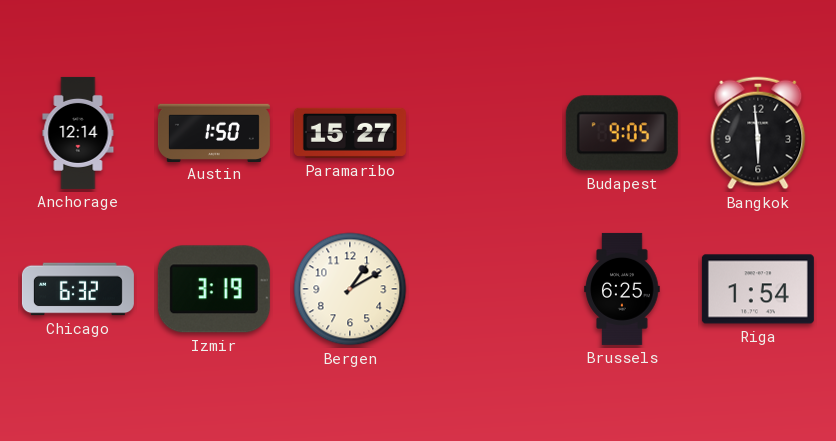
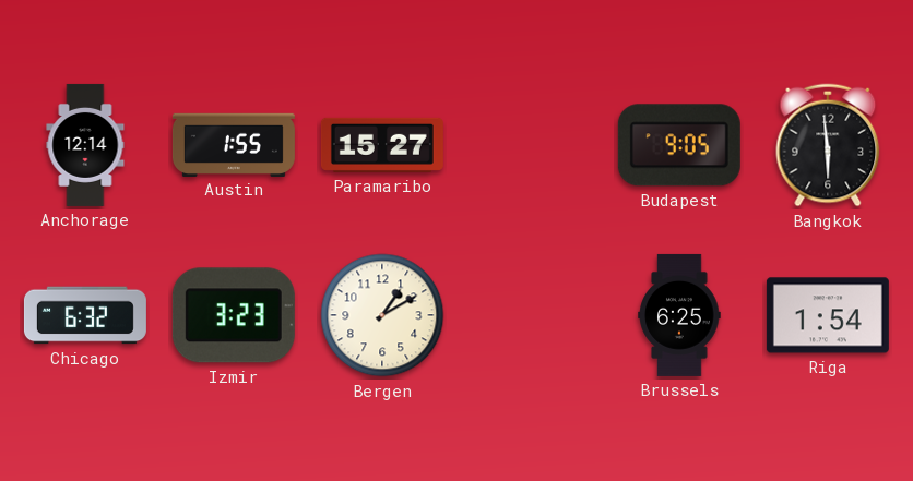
Austin: 1:50 -> 1:55
Izmir: 3:19 -> 3:23
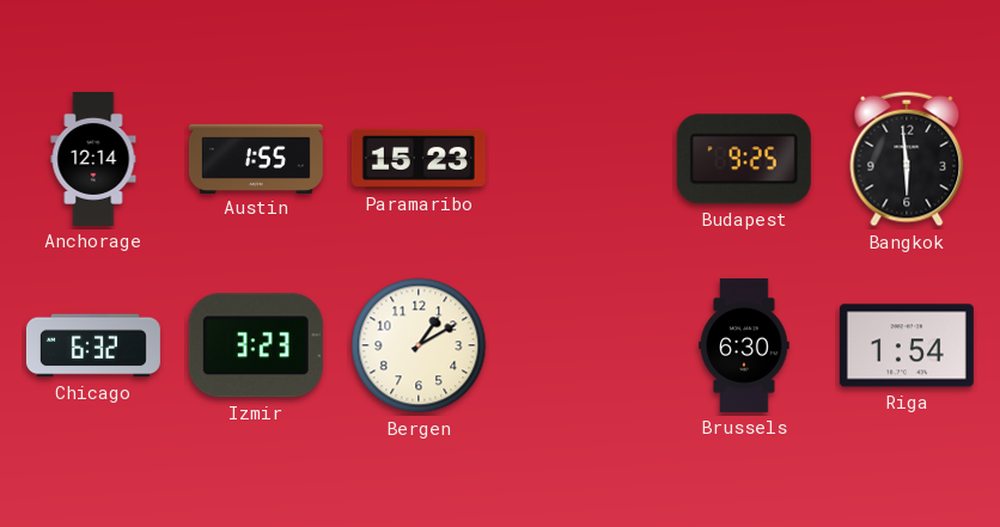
Paramaribo: 15:27 -> 15:23
Budapest: 9:05 -> 9:25
Brussels: 6:25 -> 6:30
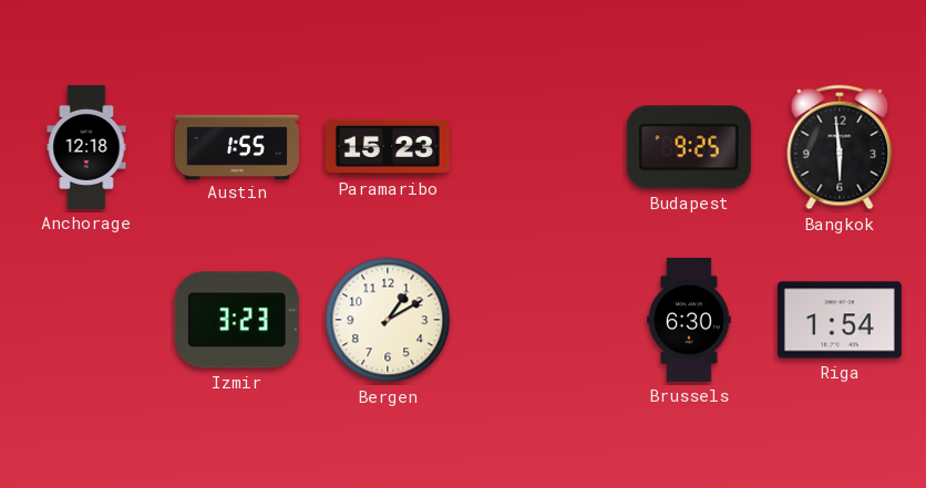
Anchorage: 12:14 -> 12:18
Chicago: 6:32 -> none
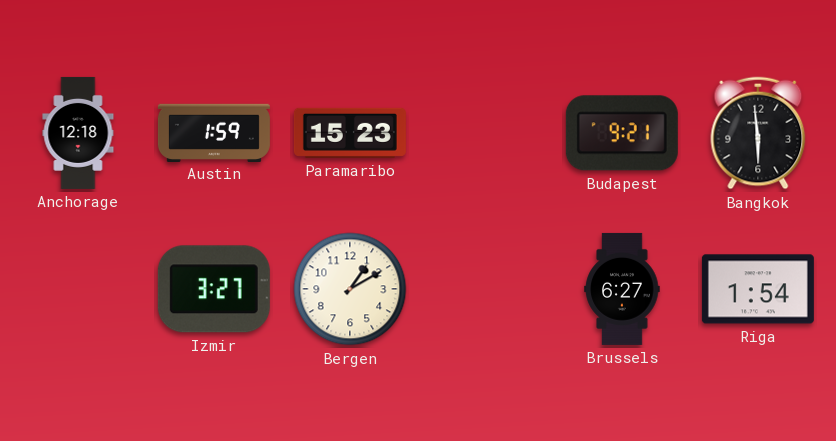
Austin: 1:55 -> 1:59
Budapest: 9:25 -> 9:21
Izmir: 3:23 -> 3:27
Brussels: 6:30 -> 6:27
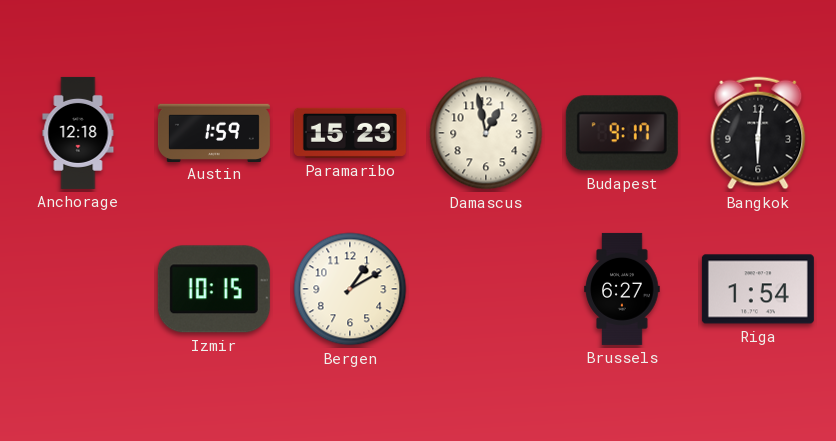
Damascus: none -> 12:58
Budapest: 9:21 -> 9:17
Bangkok: 5:59 -> 6:01
Izmir: 3:27 -> 10:15
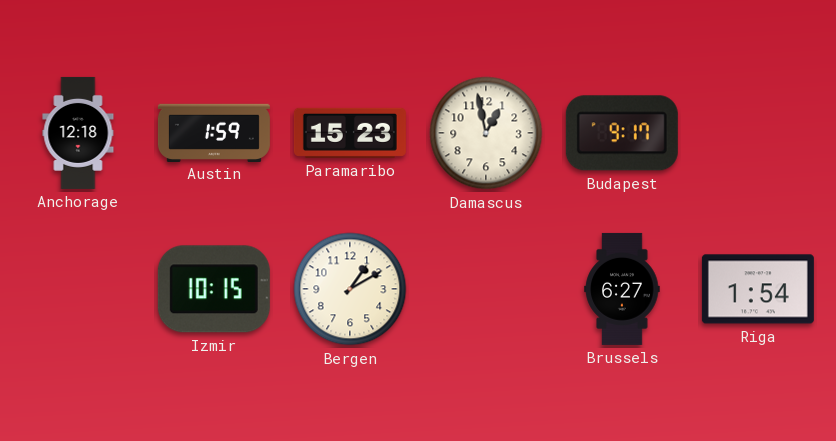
Bangkok: 6:01 -> none
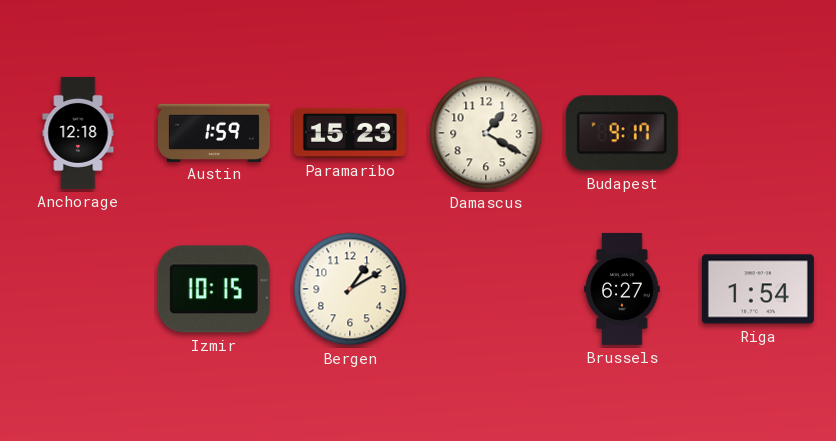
Damascus: 12:58 -> 1:20
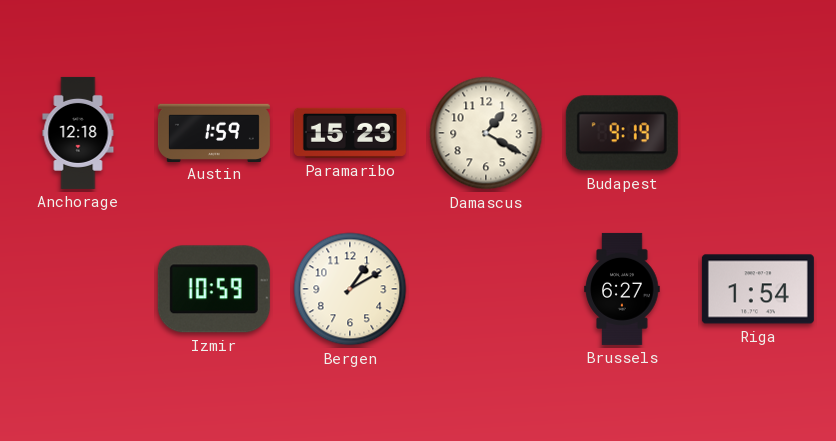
Budapest: 9:17 -> 9:19
Izmir: 10:15 -> 10:59
